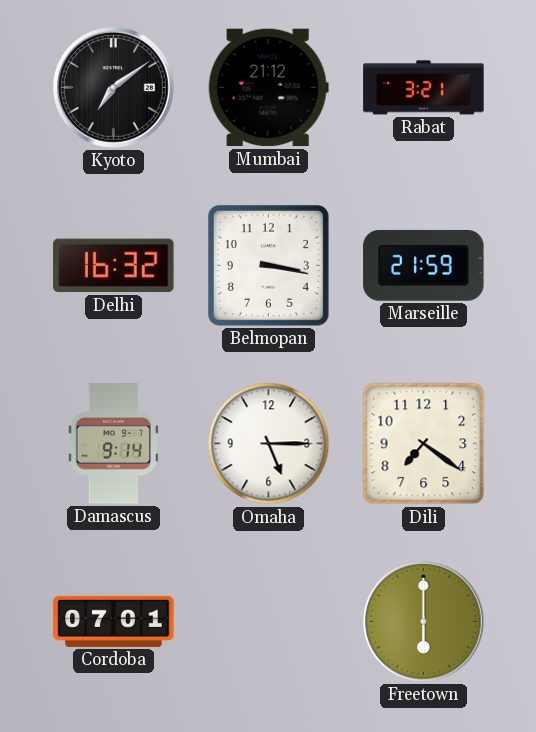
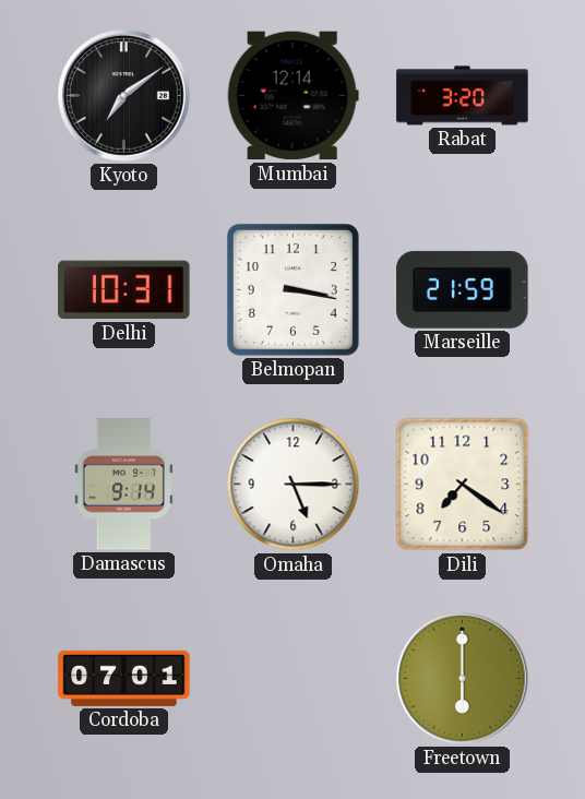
Mumbai: 21:12 -> 12:14
Rabat: 3:21 -> 3:20
Delhi: 16:32 -> 10:31
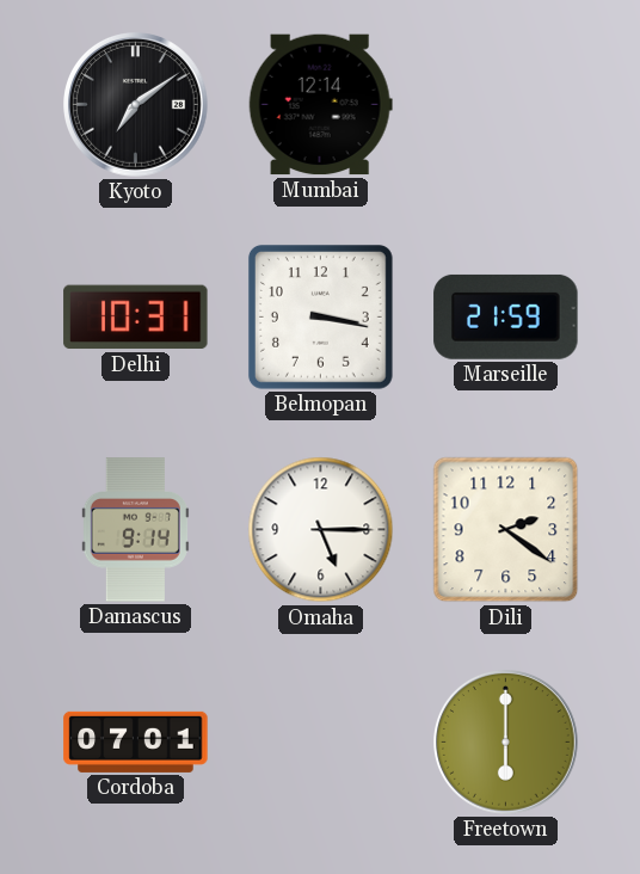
Rabat: 3:20 -> none
Dili: 7:21 -> 2:21
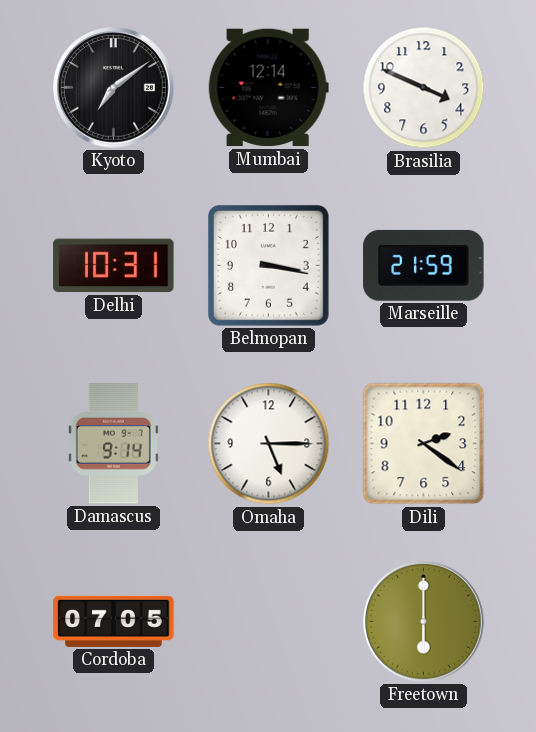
Brasilia: none -> 3:49
Cordoba: 07:01 -> 07:05
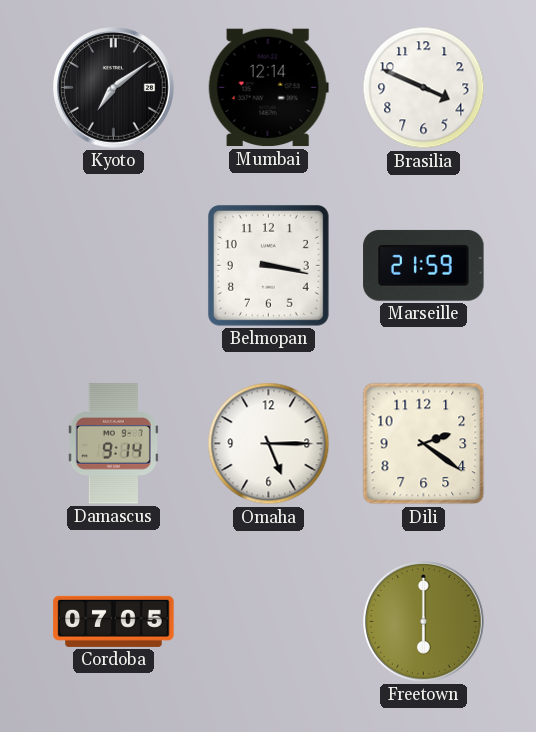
Delhi: 10:31 -> none
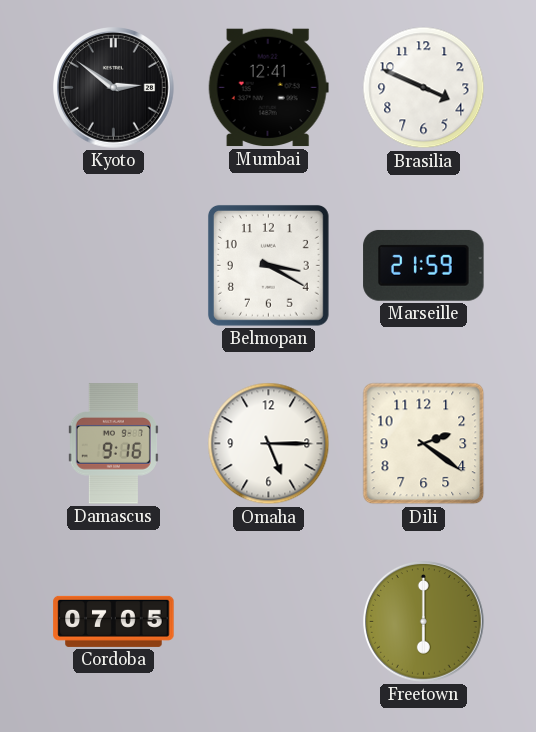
Kyoto: 7:09 -> 2:51
Mumbai: 12:14 -> 12:41
Belmopan: 3:17 -> 3:20
Damascus: 9:14 -> 9:16
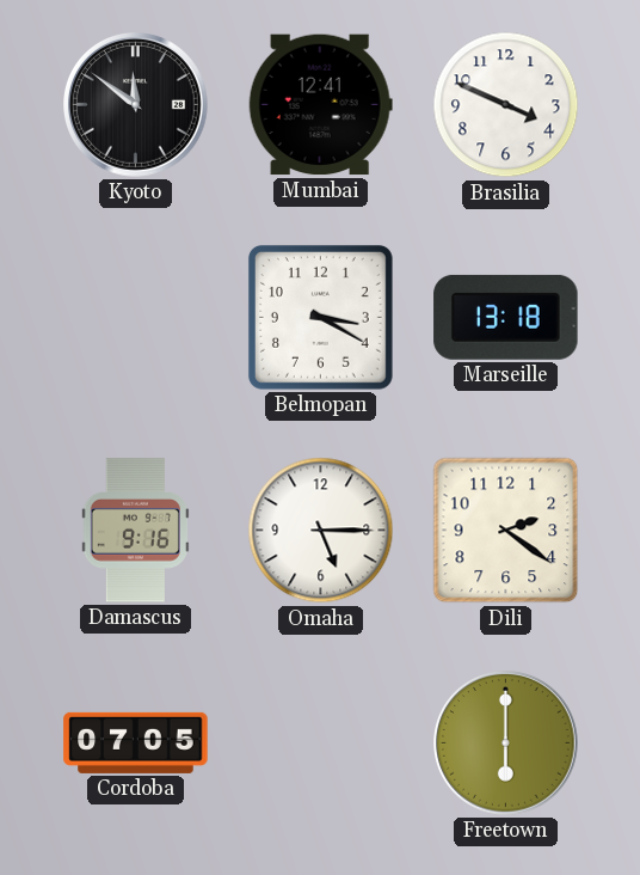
Kyoto: 2:51 -> 11:51
Marseille: 21:59 -> 13:18
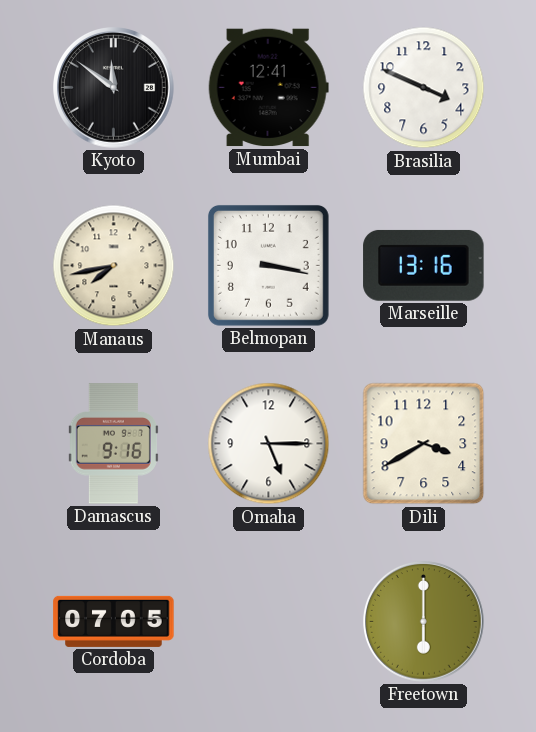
Manaus: none -> 7:43
Belmopan: 3:20 -> 3:17
Marseille: 13:18 -> 13:16
Dili: 2:21 -> 3:40
